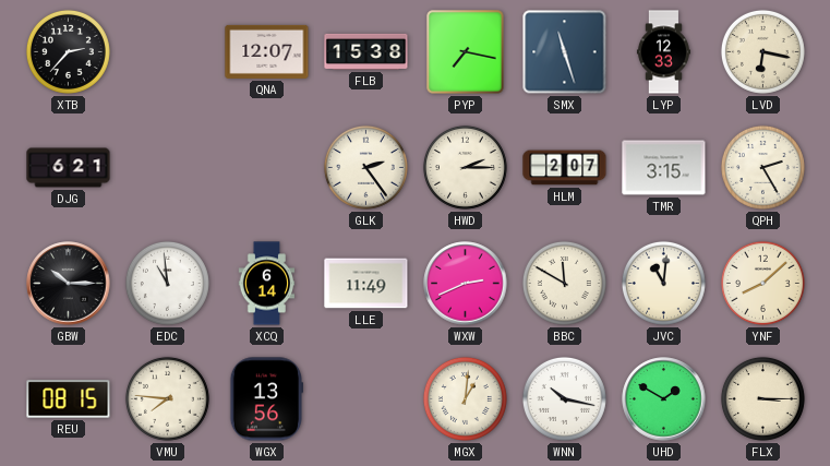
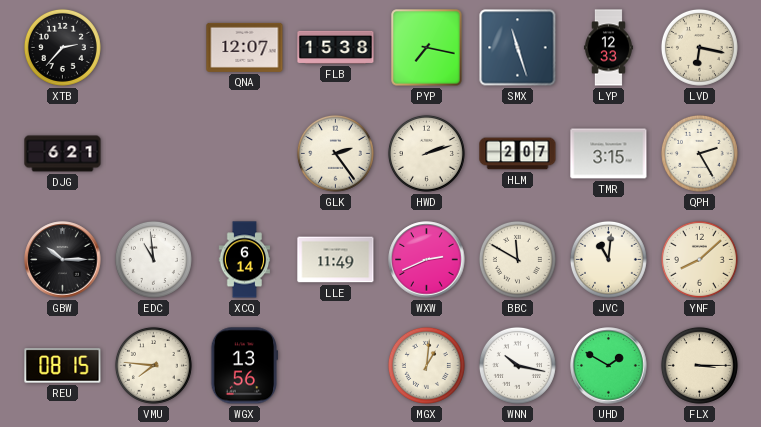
HWD: 2:15 -> 2:12
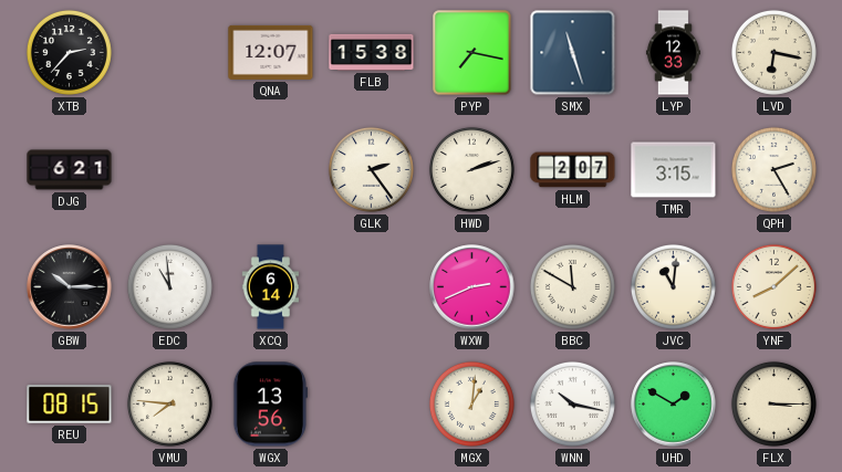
LLE: 11:49 -> none
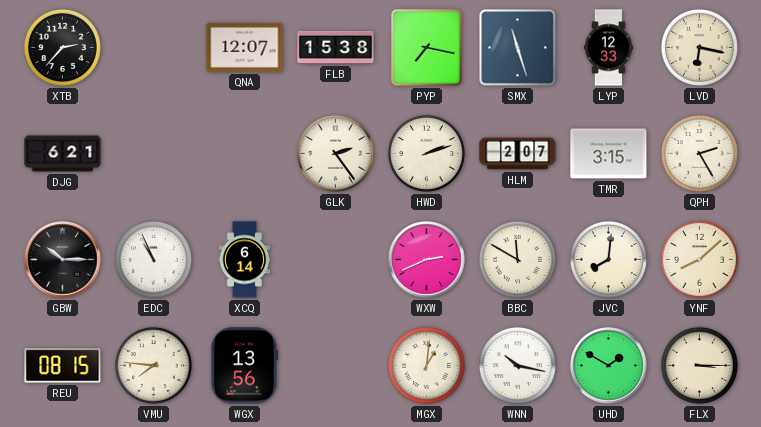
EDC: 10:59 -> 10:56
JVC: 11:01 -> 8:01
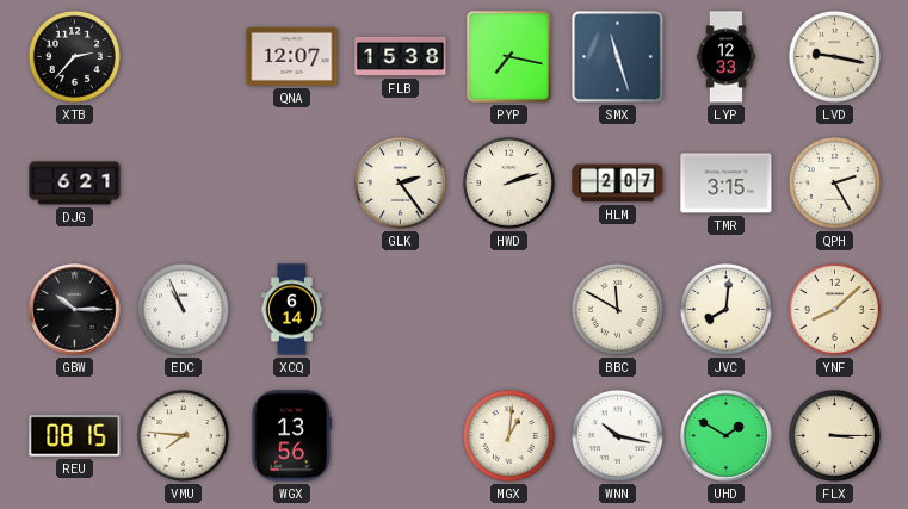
LVD: 6:17 -> 9:17
WXW: 2:41 -> none
